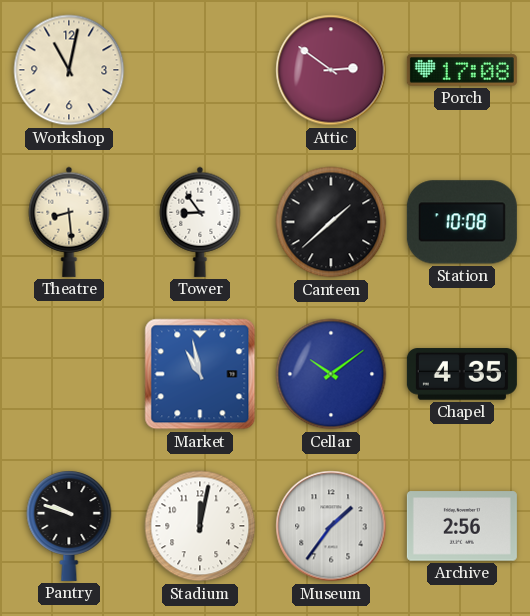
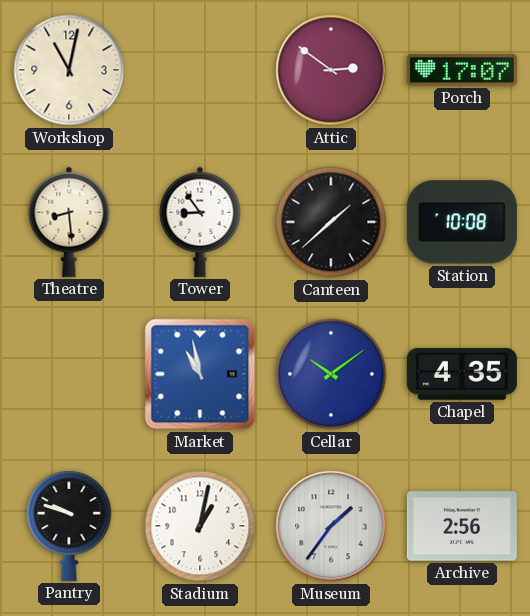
Porch: 17:08 -> 17:07
Stadium: 12:02 -> 1:02
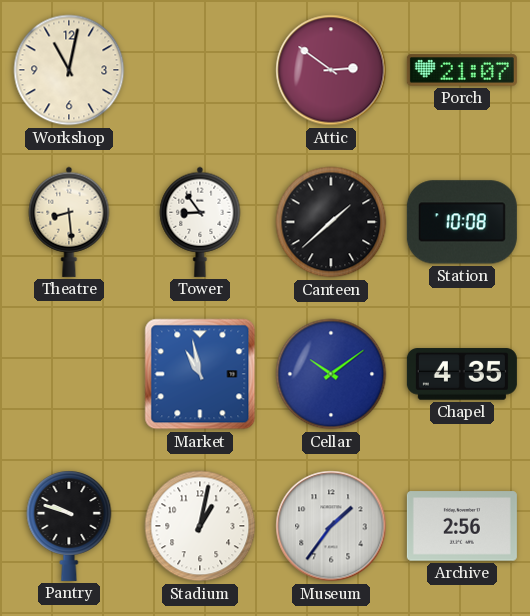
Porch: 17:07 -> 21:07
